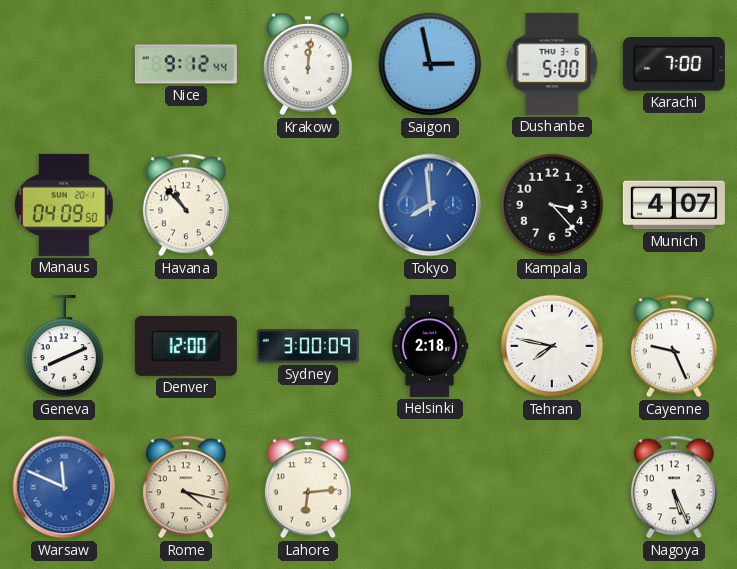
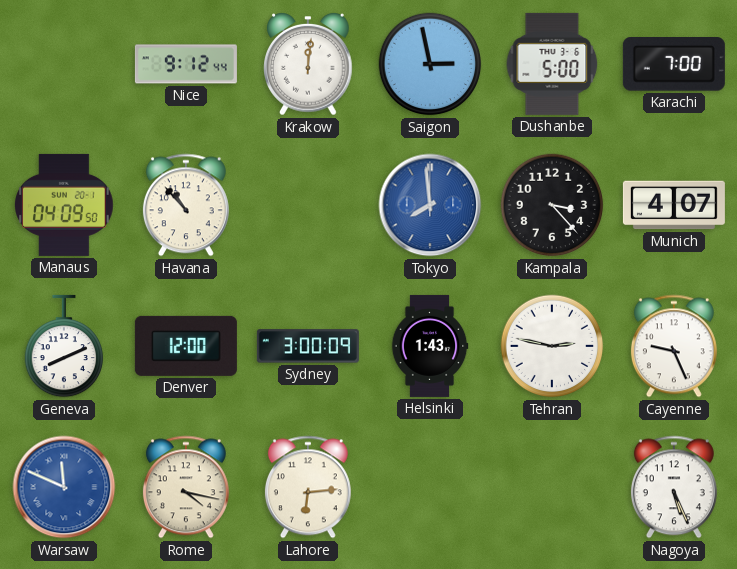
Helsinki: 2:18 -> 1:43
Tehran: 7:47 -> 2:47
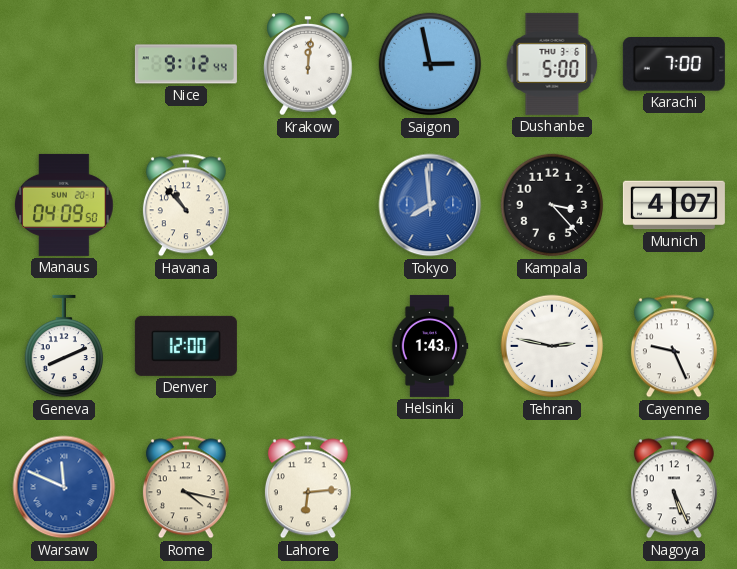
Sydney: 3:00 -> none
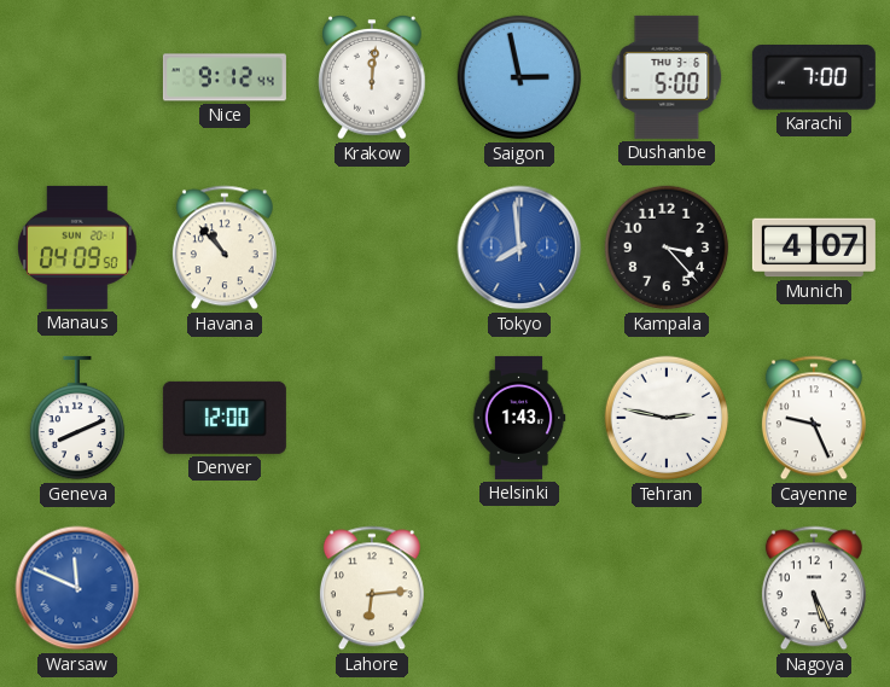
Rome: 4:17 -> none
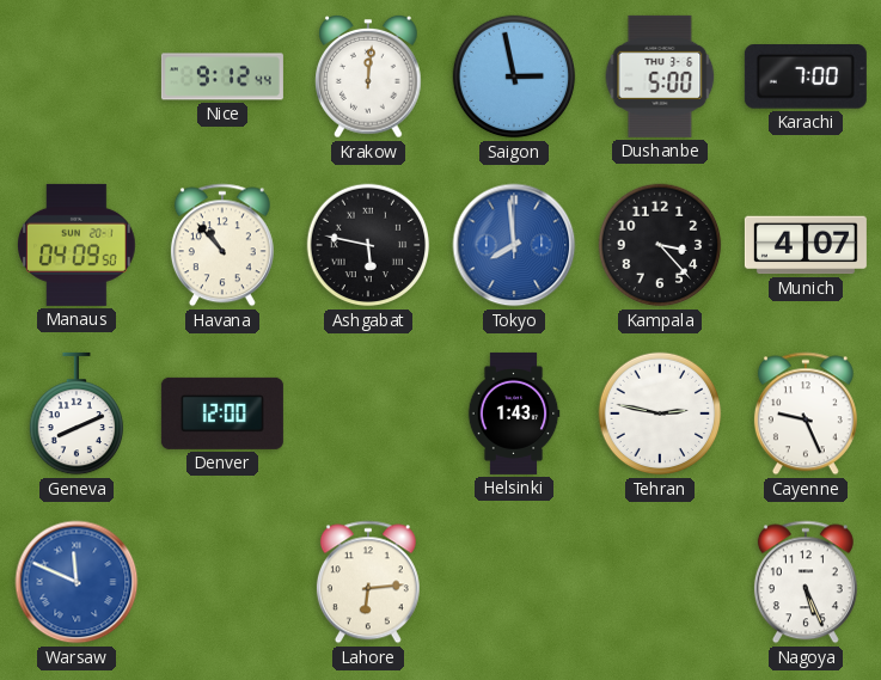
Ashgabat: none -> 5:47
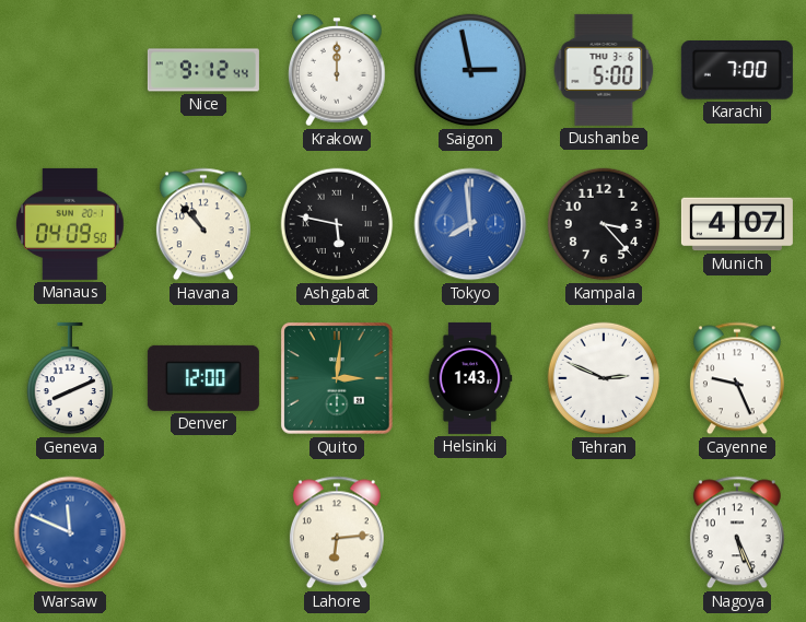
Krakow: 12:01 -> 12:00
Quito: none -> 3:01
Tehran: 2:47 -> 2:49
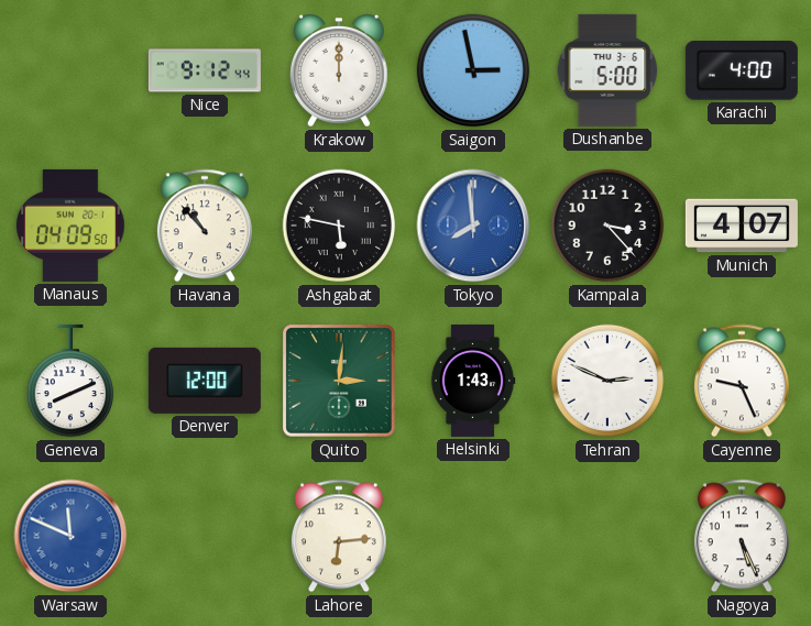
Karachi: 7:00 -> 4:00
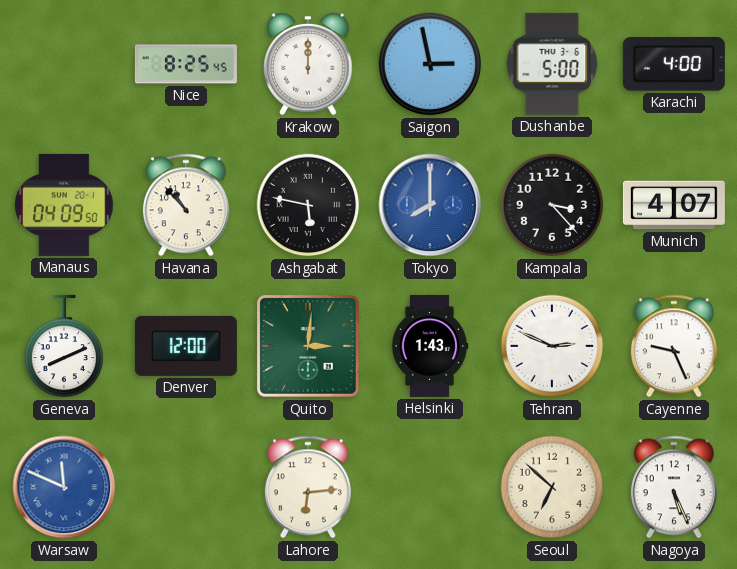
Nice: 9:12 -> 8:25
Tokyo: 7:59 -> 8:00
Seoul: none -> 6:52
